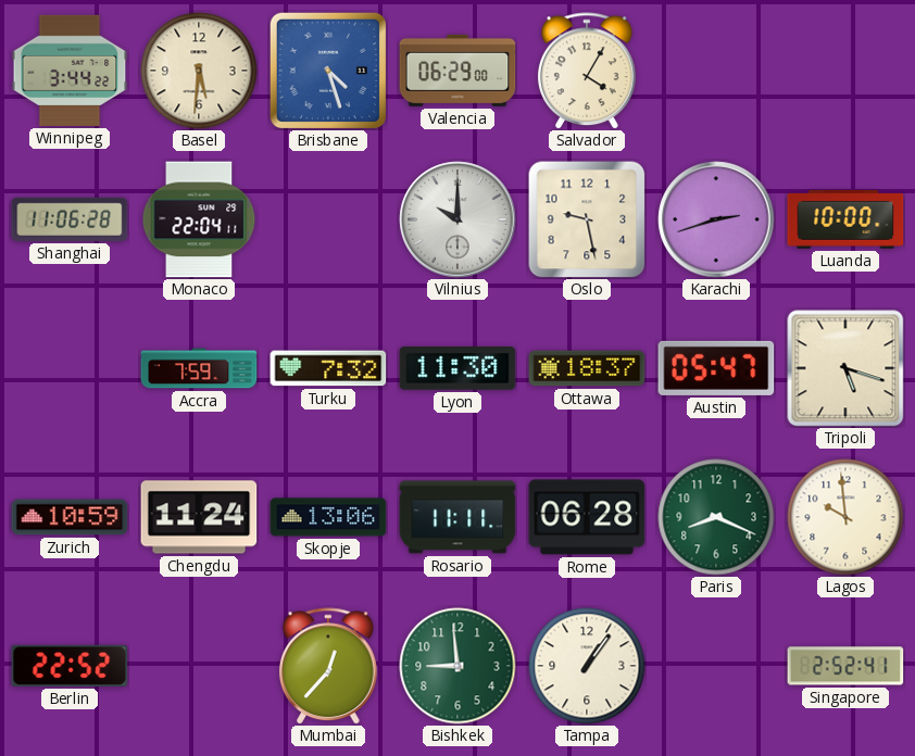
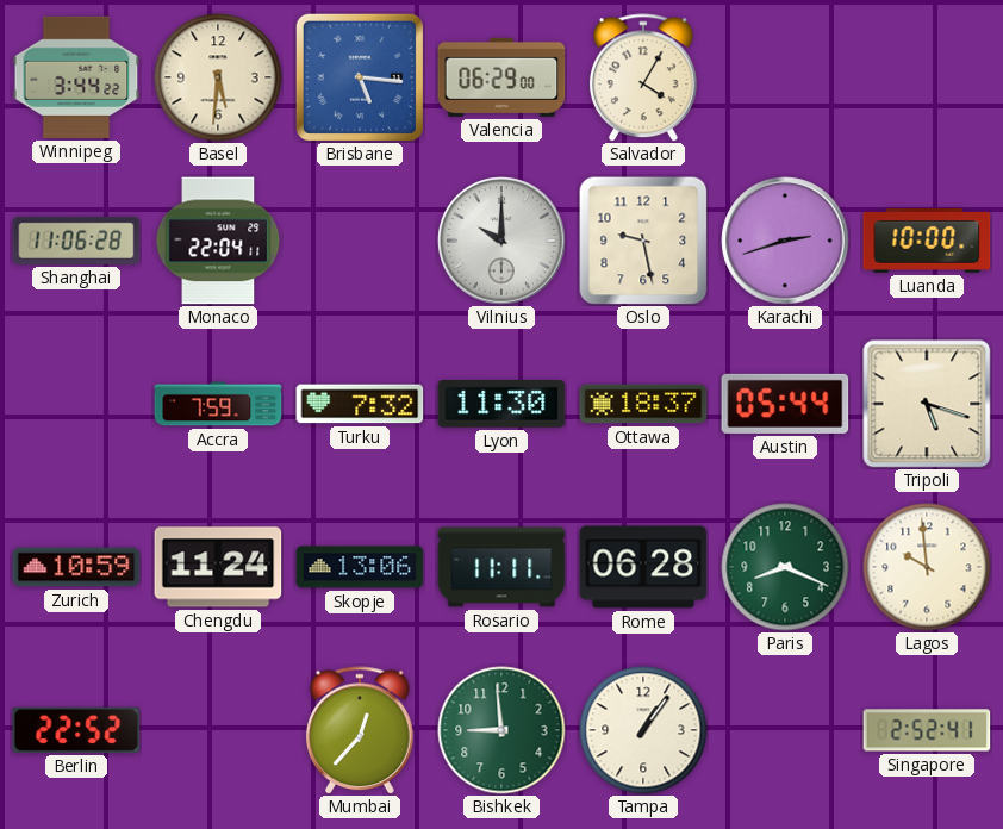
Brisbane: 4:27 -> 5:16
Austin: 05:47 -> 05:44
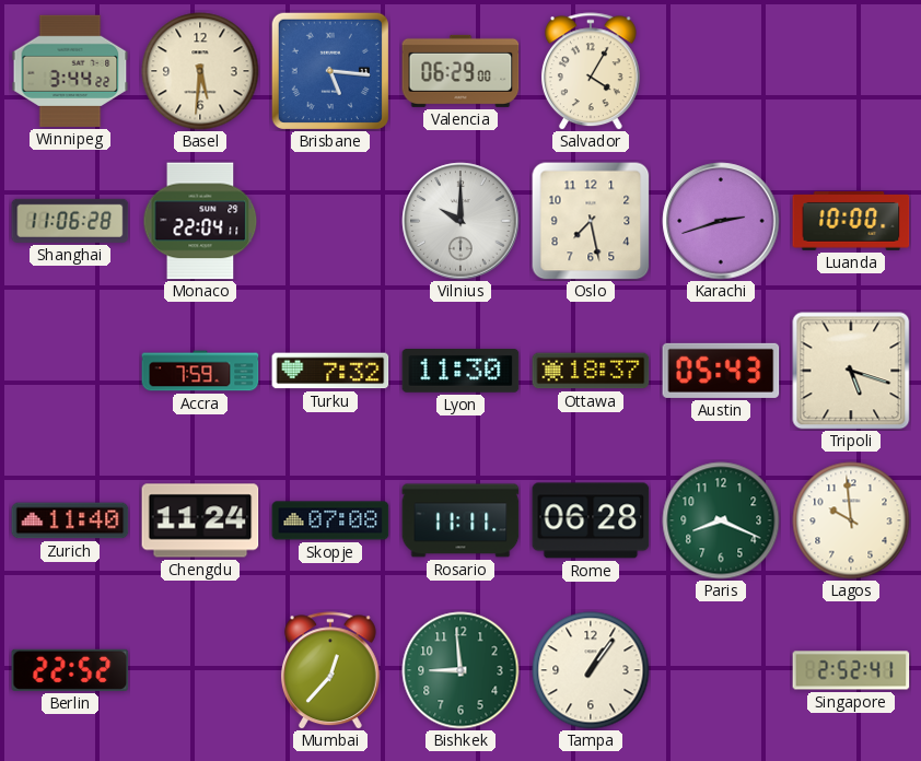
Oslo: 9:28 -> 7:28
Austin: 05:44 -> 05:43
Zurich: 10:59 -> 11:40
Skopje: 13:06 -> 07:08
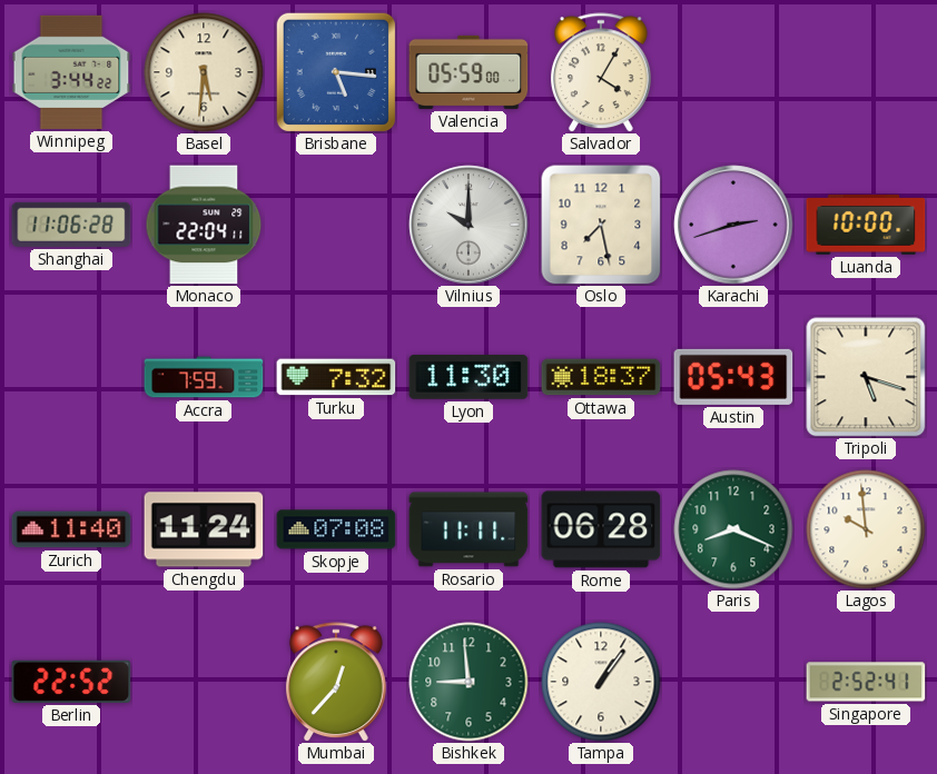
Valencia: 06:29 -> 05:59
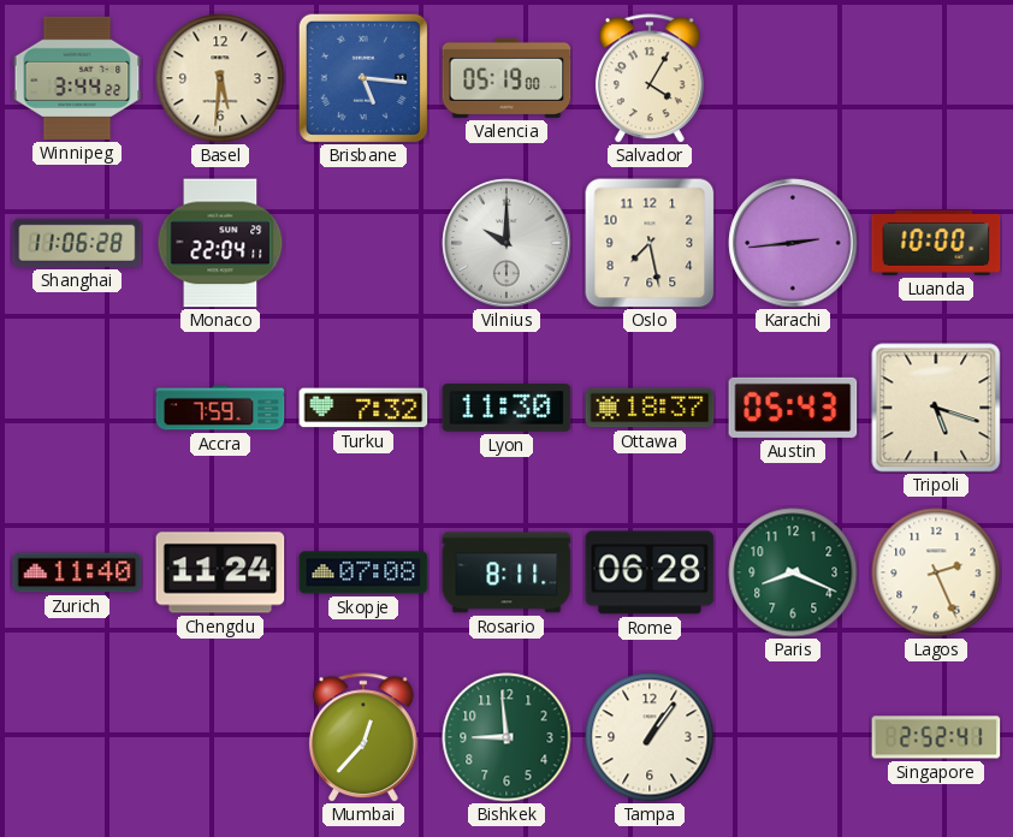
Valencia: 05:59 -> 05:19
Karachi: 2:42 -> 2:44
Rosario: 11:11 -> 8:11
Lagos: 9:59 -> 2:26
Berlin: 22:52 -> none
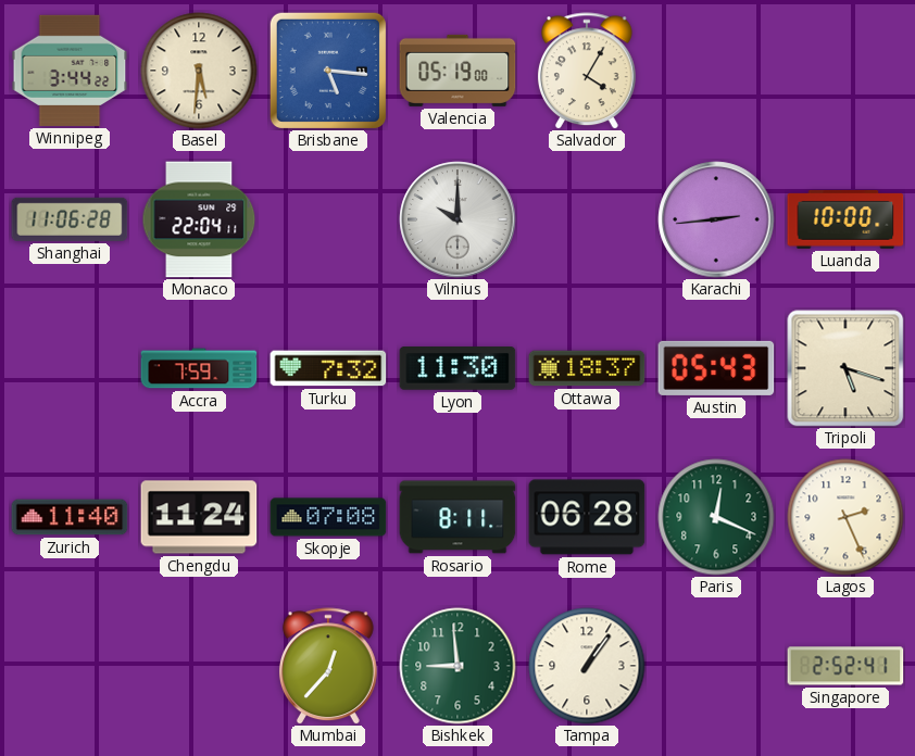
Oslo: 7:28 -> none
Paris: 8:19 -> 12:19
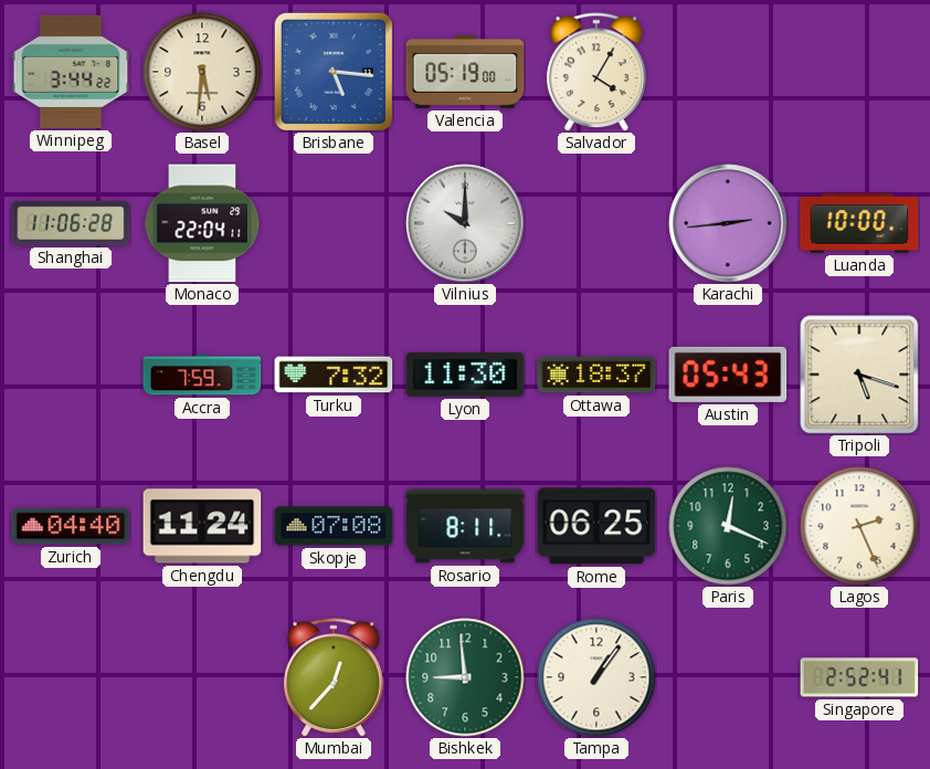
Zurich: 11:40 -> 04:40
Rome: 06:28 -> 06:25
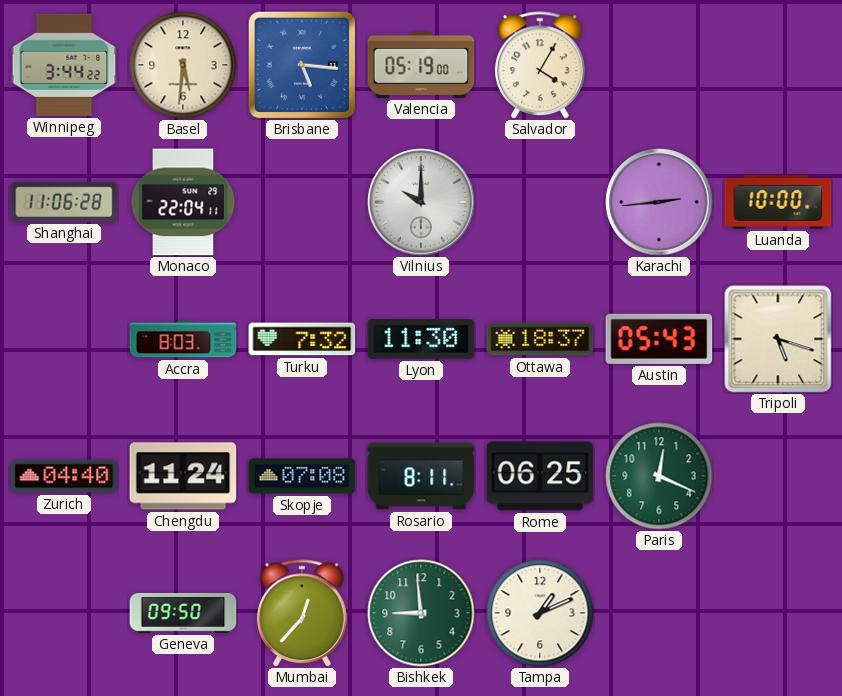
Accra: 7:59 -> 8:03
Lagos: 2:26 -> none
Geneva: none -> 09:50
Tampa: 1:06 -> 1:11
Singapore: 2:52 -> none
